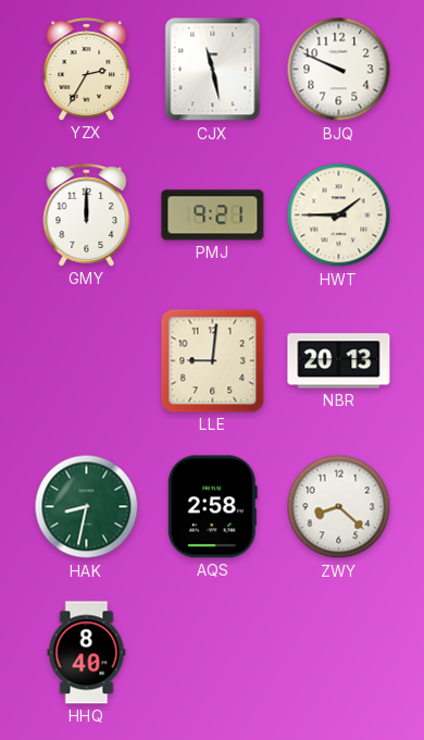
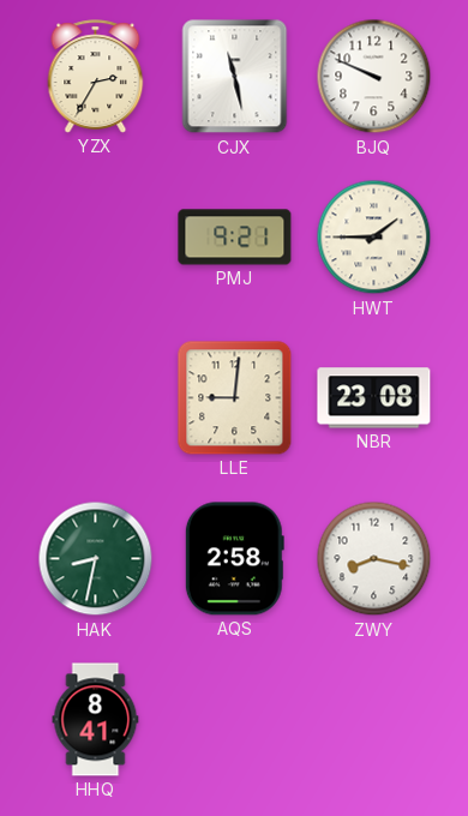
GMY: 12:00 -> none
NBR: 20:13 -> 23:08
ZWY: 8:22 -> 8:17
HHQ: 8:40 -> 8:41
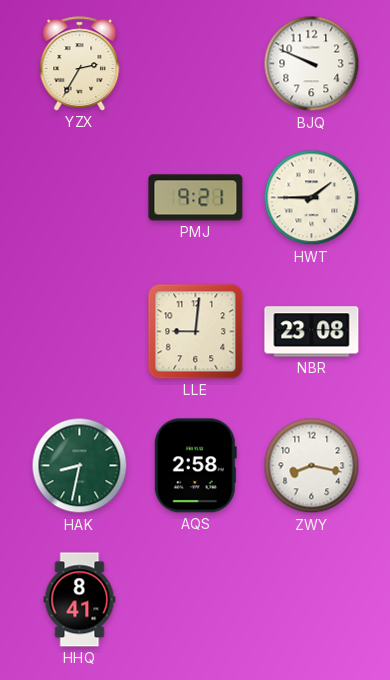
CJX: 11:28 -> none
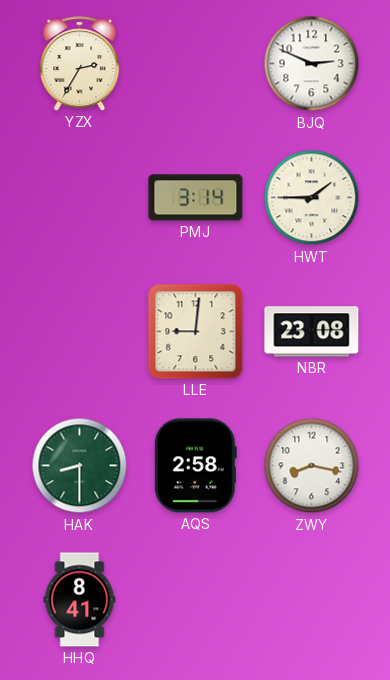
BJQ: 9:49 -> 2:49
PMJ: 9:21 -> 3:14
HAK: 8:32 -> 8:30
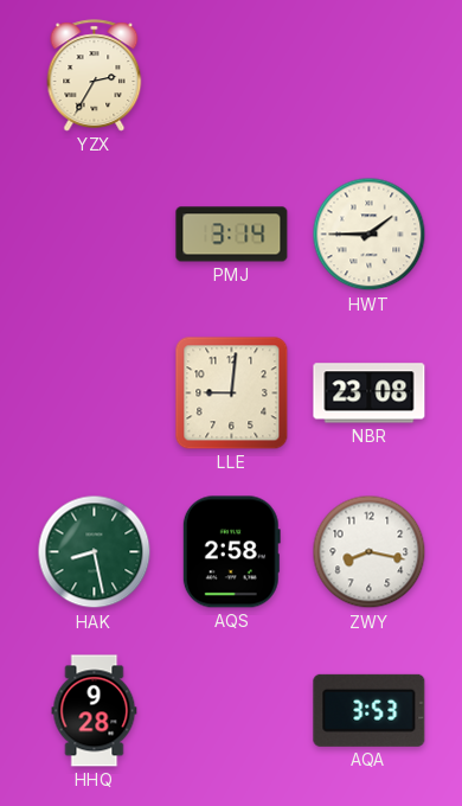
BJQ: 2:49 -> none
HAK: 8:30 -> 8:28
HHQ: 8:41 -> 9:28
AQA: none -> 3:53
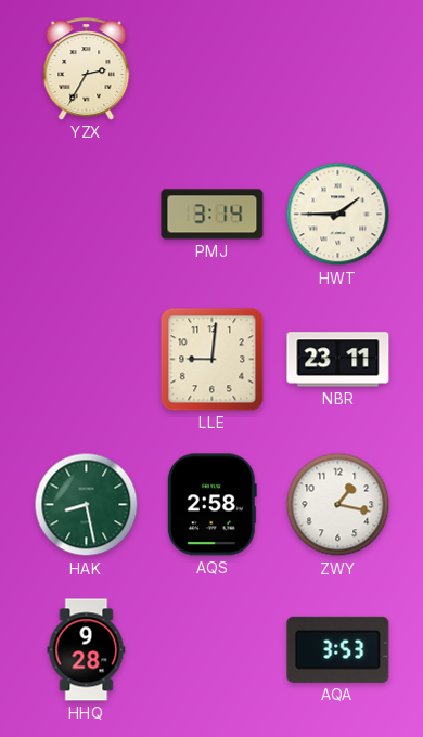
NBR: 23:08 -> 23:11
ZWY: 8:17 -> 1:17
